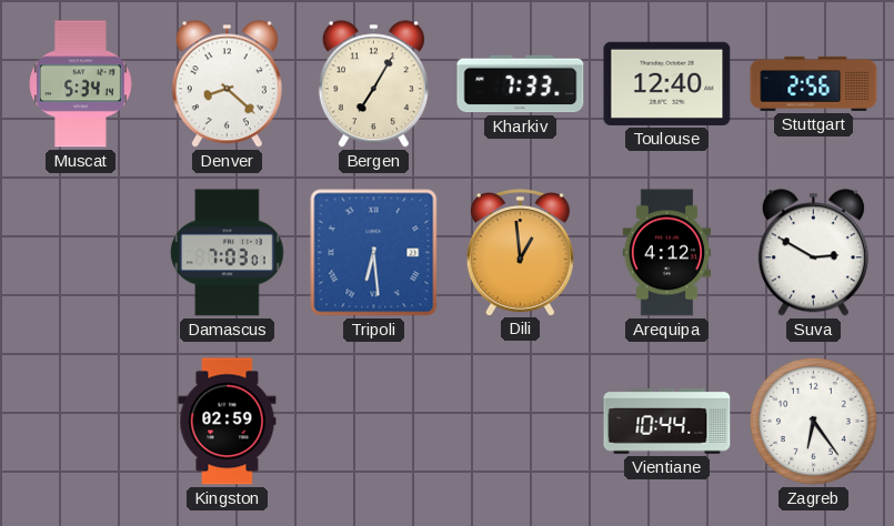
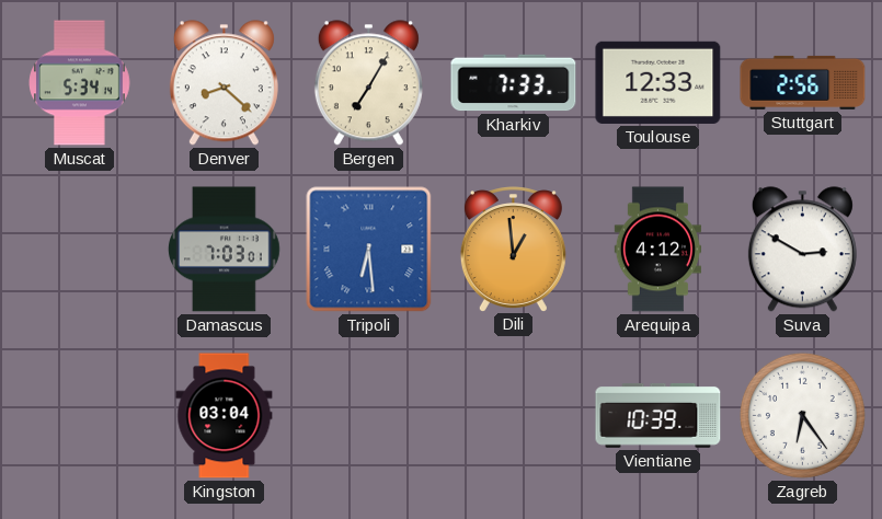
Toulouse: 12:40 -> 12:33
Kingston: 02:59 -> 03:04
Vientiane: 10:44 -> 10:39
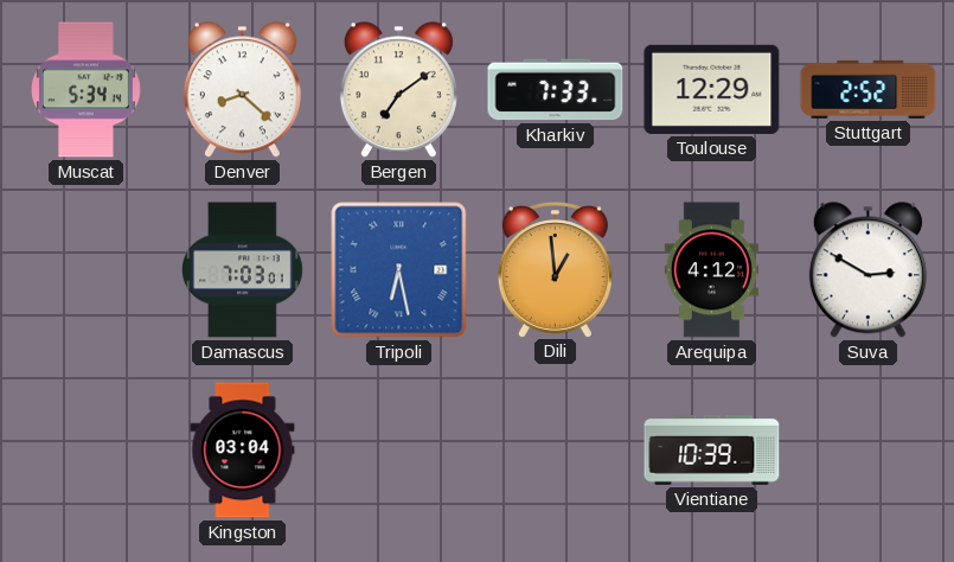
Bergen: 7:05 -> 7:09
Toulouse: 12:33 -> 12:29
Stuttgart: 2:56 -> 2:52
Tripoli: 6:29 -> 6:28
Zagreb: 6:24 -> none
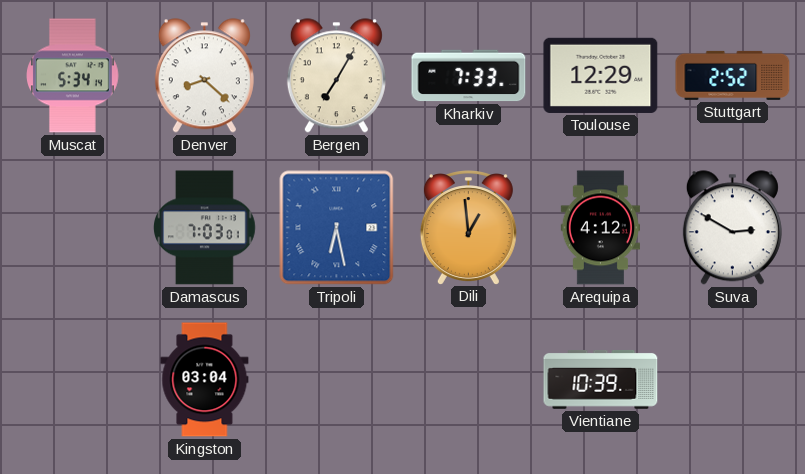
Bergen: 7:09 -> 7:05
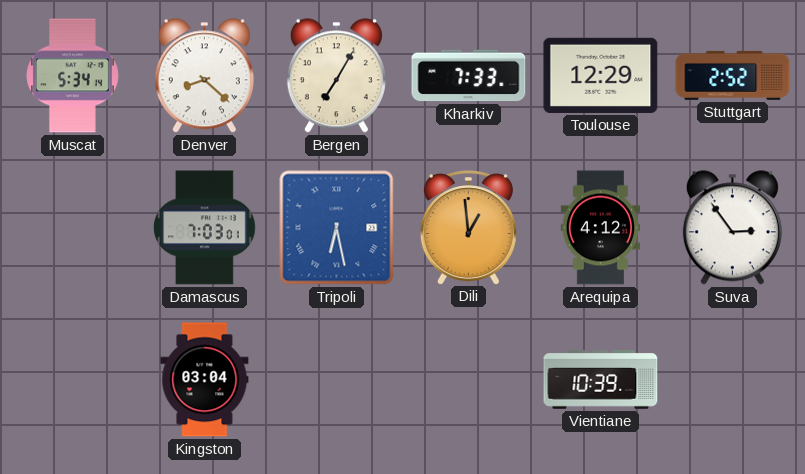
Suva: 2:50 -> 2:54
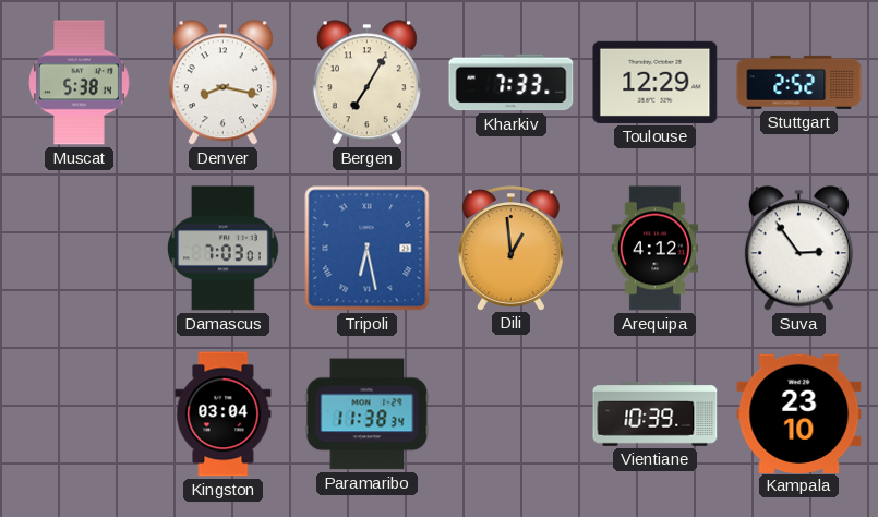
Muscat: 5:34 -> 5:38
Denver: 8:22 -> 8:17
Paramaribo: none -> 11:38
Kampala: none -> 23:10
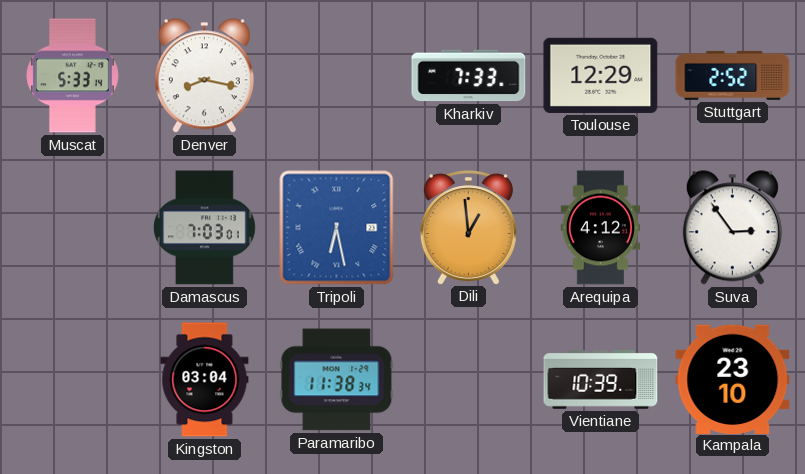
Muscat: 5:38 -> 5:33
Bergen: 7:05 -> none
